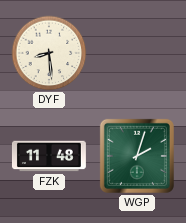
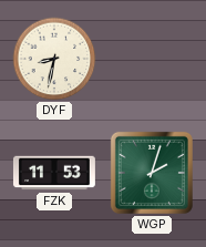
DYF: 8:29 -> 8:32
FZK: 11:48 -> 11:53
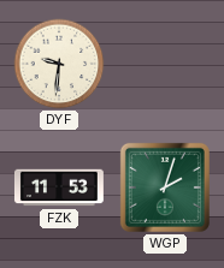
DYF: 8:32 -> 9:31
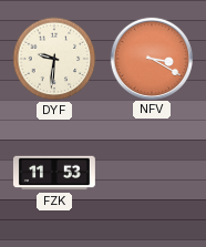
NFV: none -> 3:20
WGP: 2:03 -> none
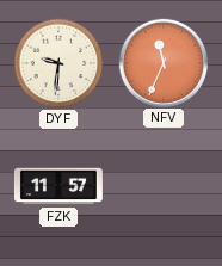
NFV: 3:20 -> 11:34
FZK: 11:53 -> 11:57
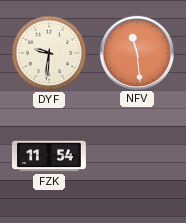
NFV: 11:34 -> 11:29
FZK: 11:57 -> 11:54
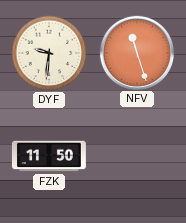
NFV: 11:29 -> 11:27
FZK: 11:54 -> 11:50
